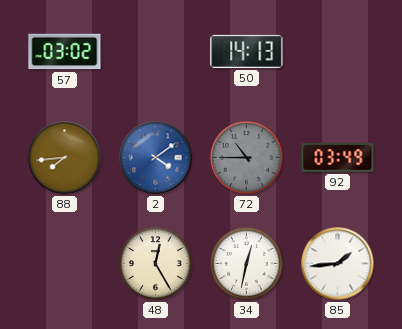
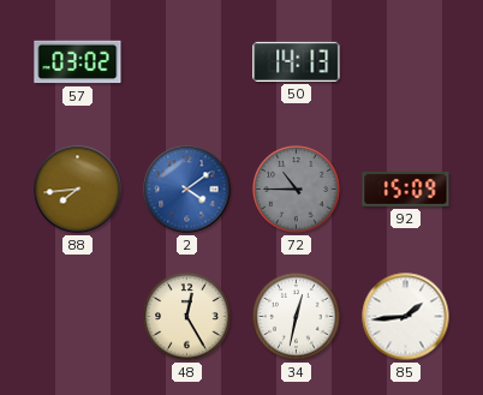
92: 03:49 -> 15:09
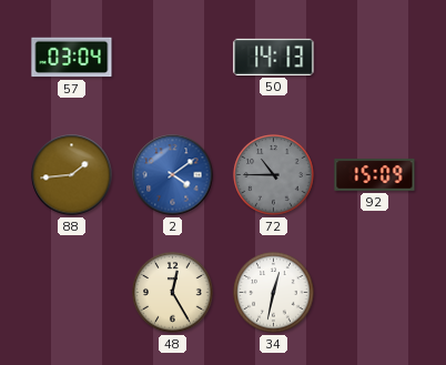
57: 03:02 -> 03:04
88: 7:44 -> 1:44
85: 1:44 -> none
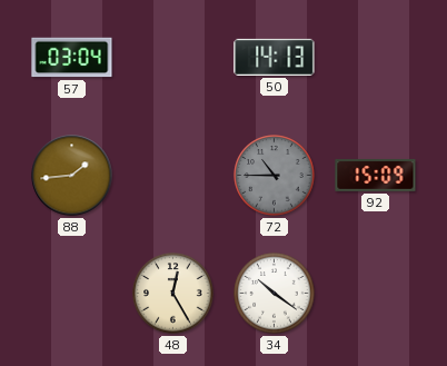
2: 4:09 -> none
34: 12:32 -> 10:21
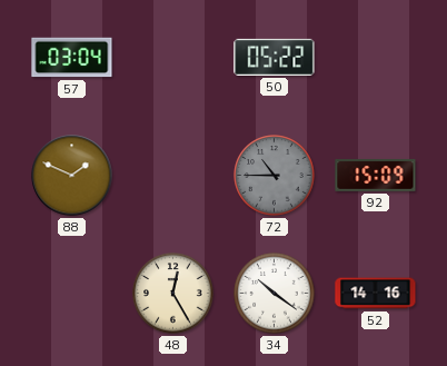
50: 14:13 -> 05:22
88: 1:44 -> 1:49
52: none -> 14:16
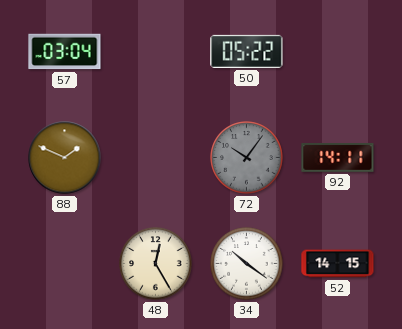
72: 10:45 -> 10:06
92: 15:09 -> 14:11
52: 14:16 -> 14:15
